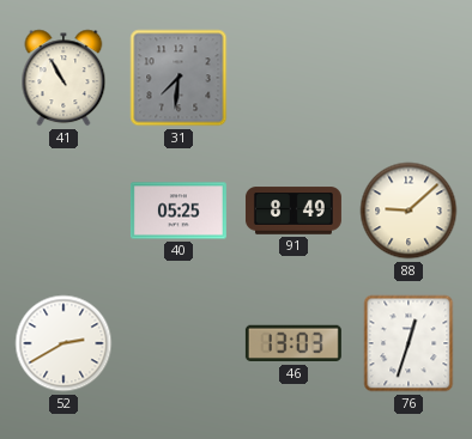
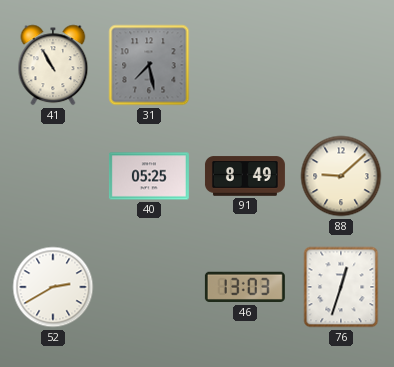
31: 7:31 -> 7:28
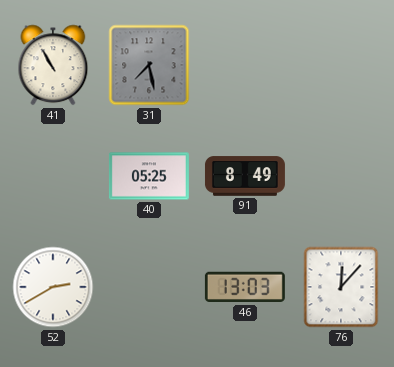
88: 9:08 -> none
76: 12:33 -> 12:07
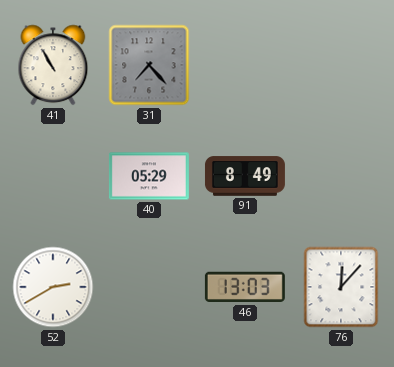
31: 7:28 -> 7:23
40: 05:25 -> 05:29
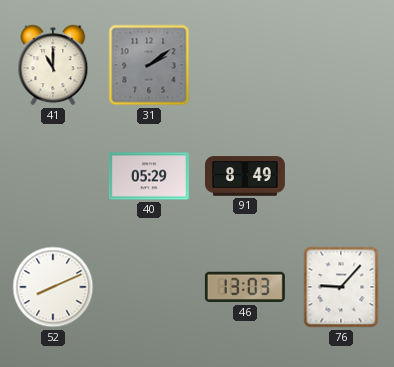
41: 10:55 -> 11:00
31: 7:23 -> 2:09
52: 2:40 -> 8:11
76: 12:07 -> 9:07
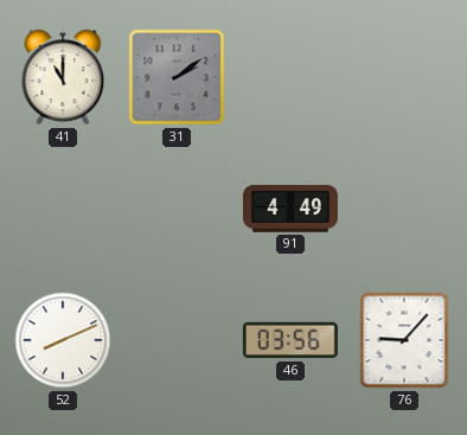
40: 05:29 -> none
91: 8:49 -> 4:49
46: 13:03 -> 03:56
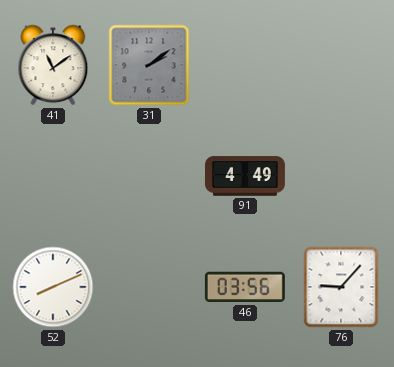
41: 11:00 -> 11:09
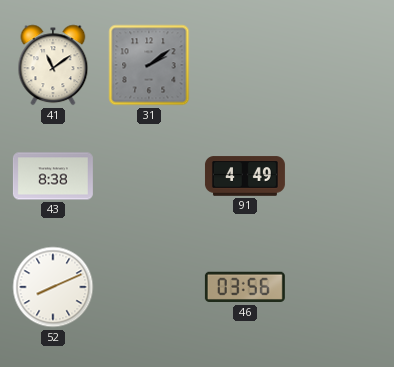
43: none -> 8:38
76: 9:07 -> none
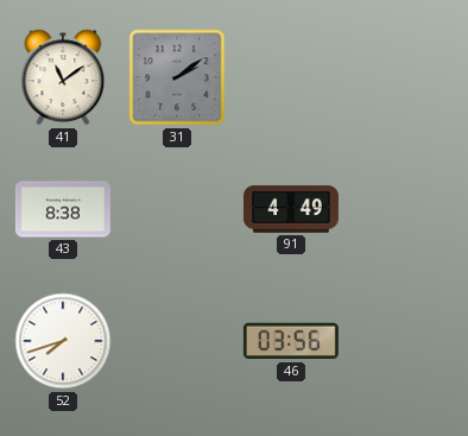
52: 8:11 -> 7:42
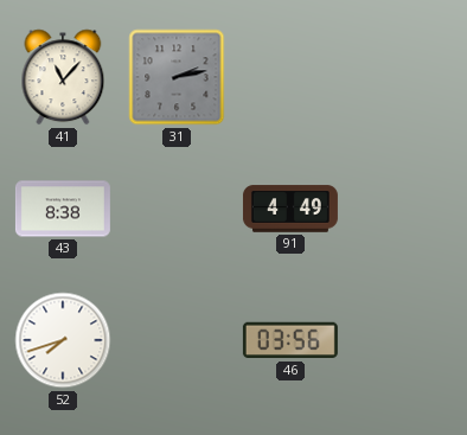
41: 11:09 -> 11:07
31: 2:09 -> 2:13
